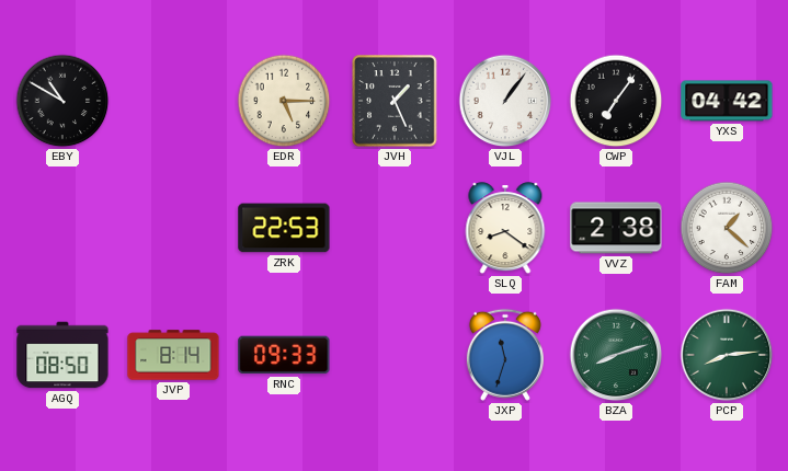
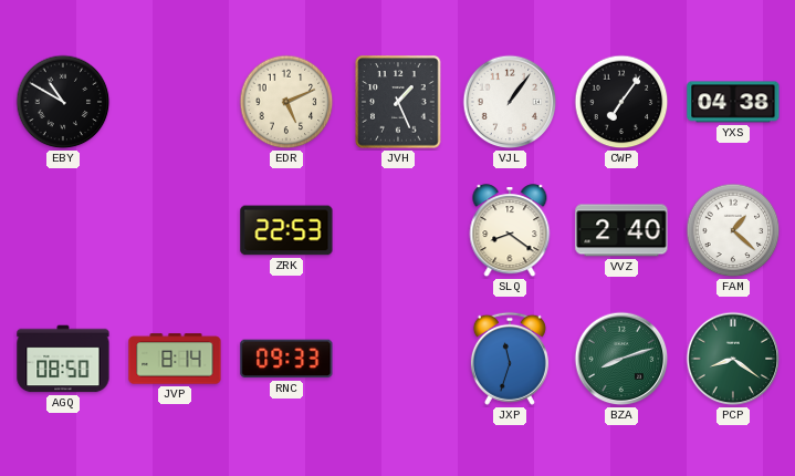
EDR: 5:15 -> 5:11
YXS: 04:42 -> 04:38
VVZ: 2:38 -> 2:40
PCP: 8:14 -> 8:21
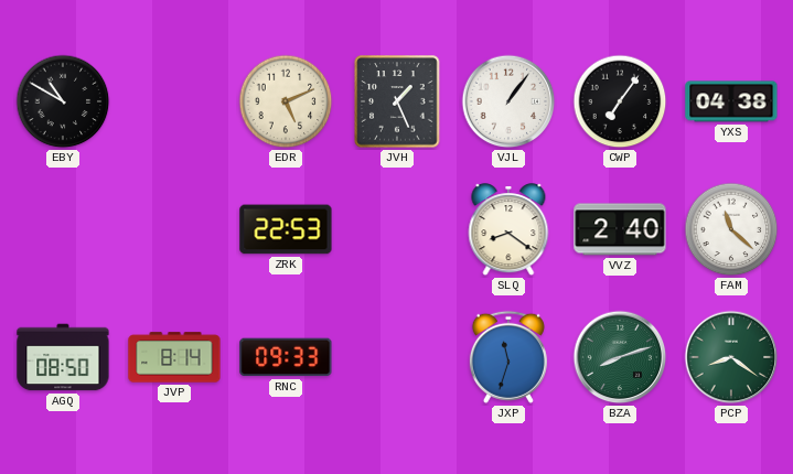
FAM: 1:22 -> 11:22
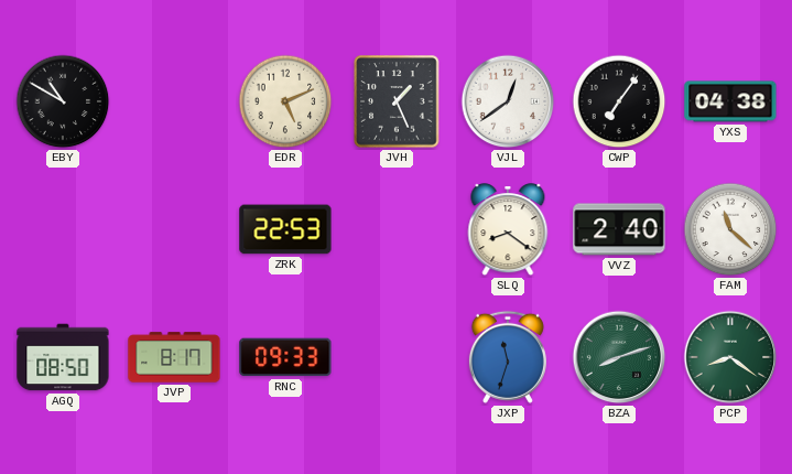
VJL: 1:06 -> 12:39
JVP: 8:14 -> 8:17
